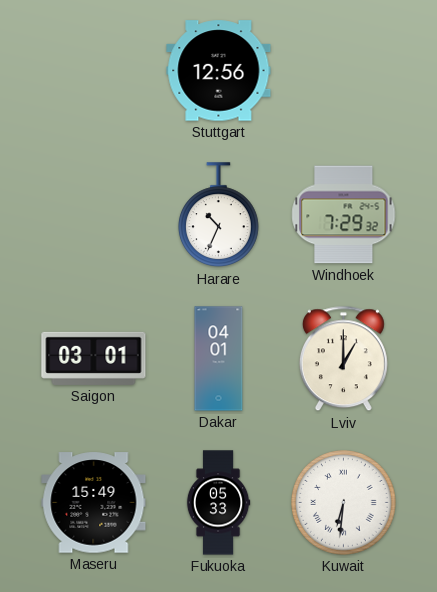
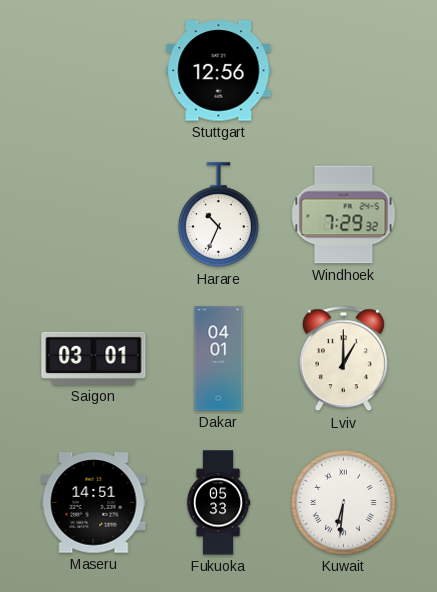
Maseru: 15:49 -> 14:51
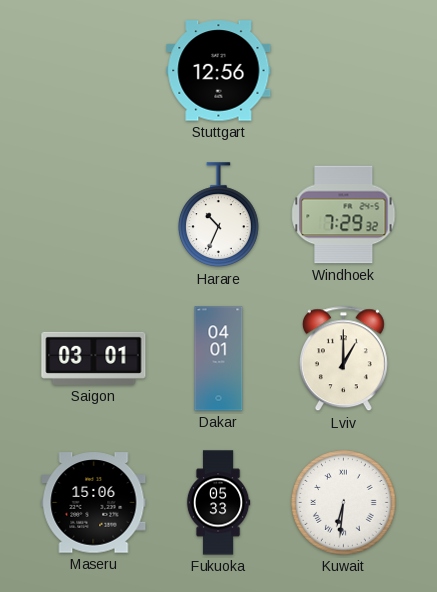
Maseru: 14:51 -> 15:06
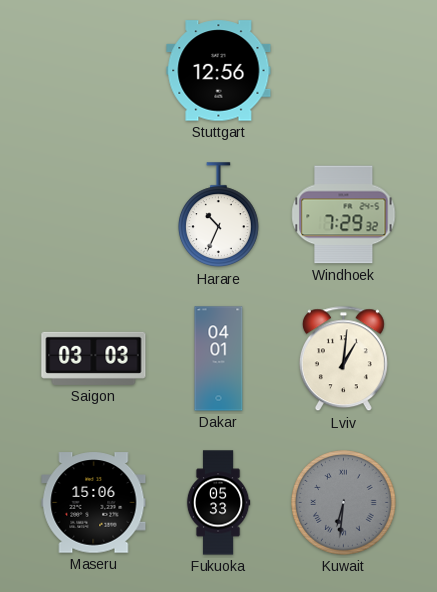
Saigon: 03:01 -> 03:03
Lviv: 1:00 -> 1:01
Kuwait dial: white -> grey
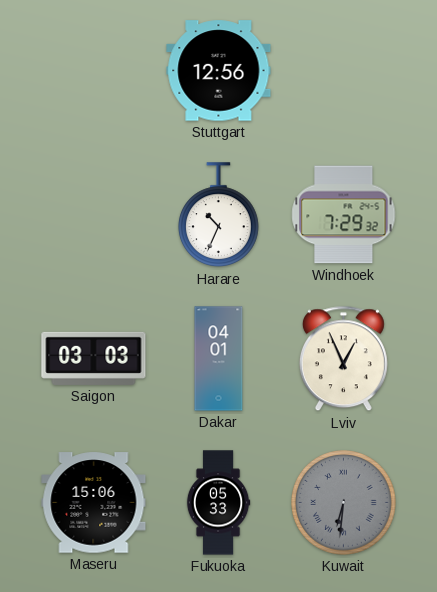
Lviv: 1:01 -> 12:56
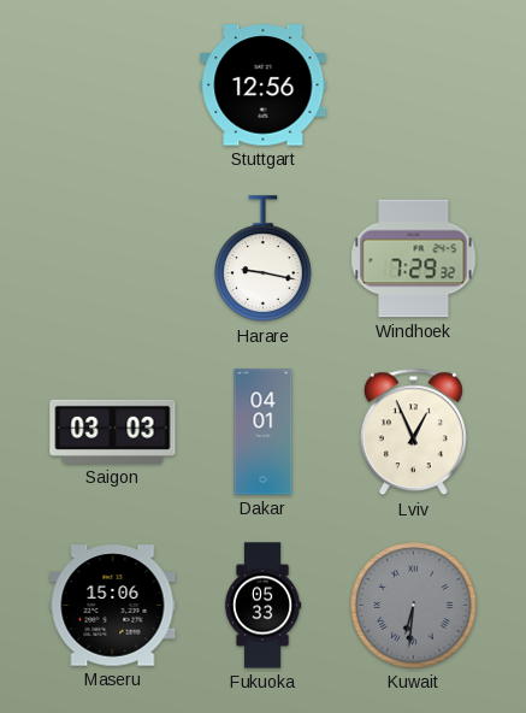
Harare: 10:34 -> 9:17
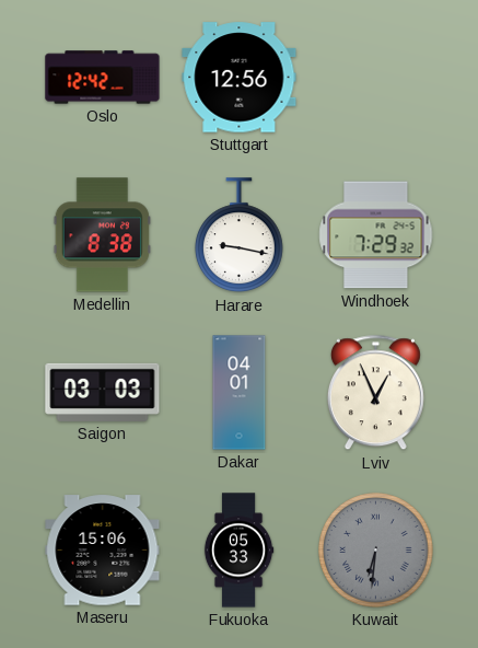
Oslo: none -> 12:42
Medellin: none -> 8:38
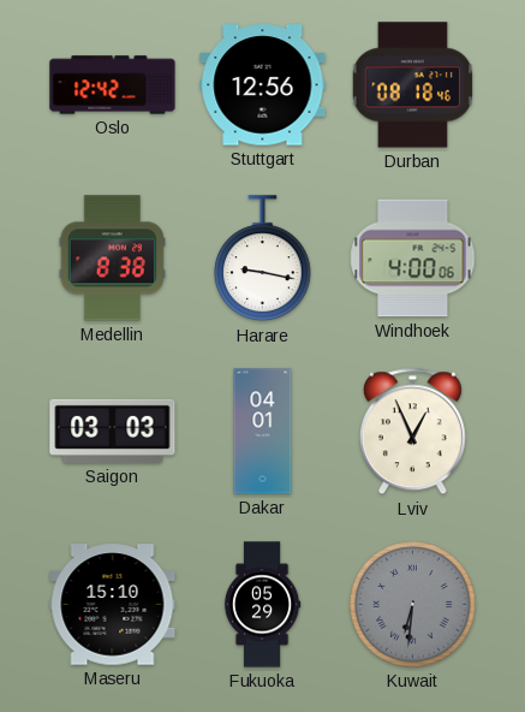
Durban: none -> 08:18
Windhoek: 7:29 -> 4:00
Maseru: 15:06 -> 15:10
Fukuoka: 05:33 -> 05:29
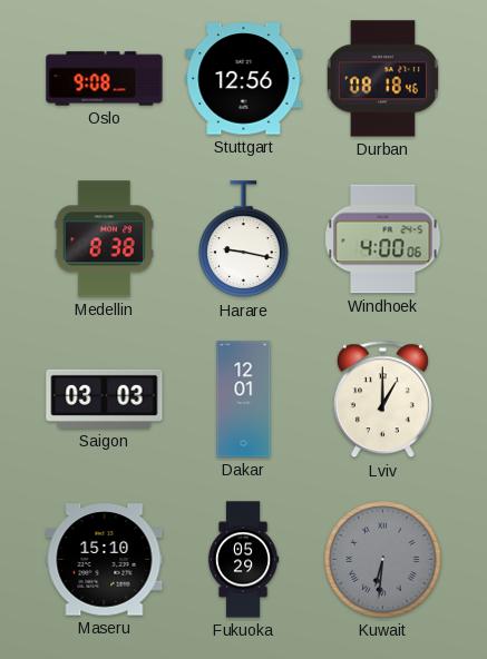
Oslo: 12:42 -> 9:08
Dakar: 04:01 -> 12:01
Lviv: 12:56 -> 1:00
